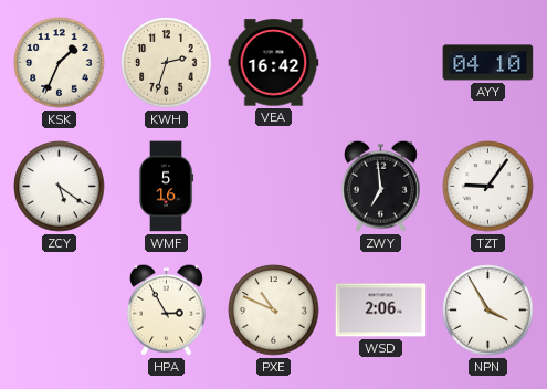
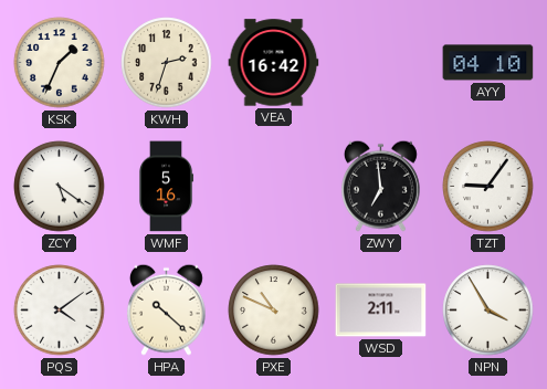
PQS: none -> 4:09
HPA: 2:55 -> 10:22
WSD: 2:06 -> 2:11
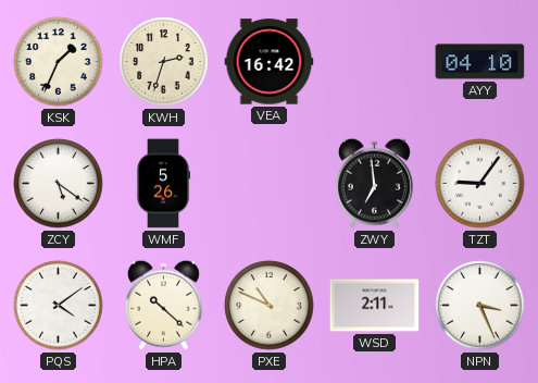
WMF: 5:16 -> 5:26
NPN: 3:55 -> 3:26
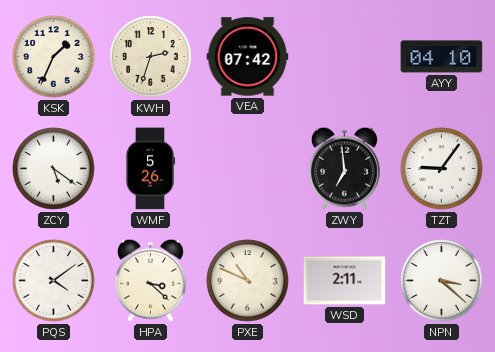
VEA: 16:42 -> 07:42
HPA: 10:22 -> 3:22
NPN: 3:26 -> 3:22
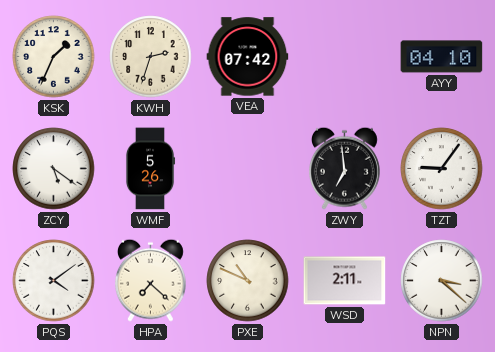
HPA: 3:22 -> 7:22
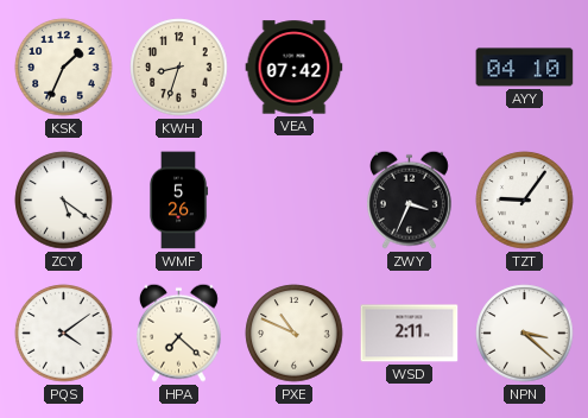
KWH: 2:33 -> 8:33
ZWY: 6:59 -> 3:34
